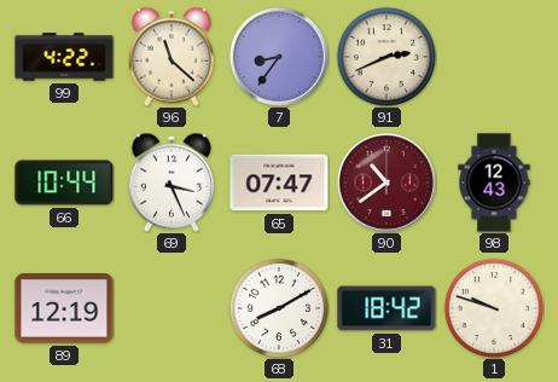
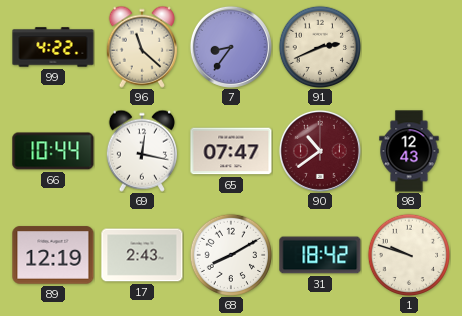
69: 3:26 -> 12:17
17: none -> 2:43
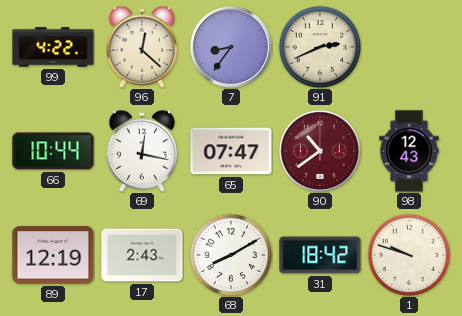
96: 11:22 -> 12:22
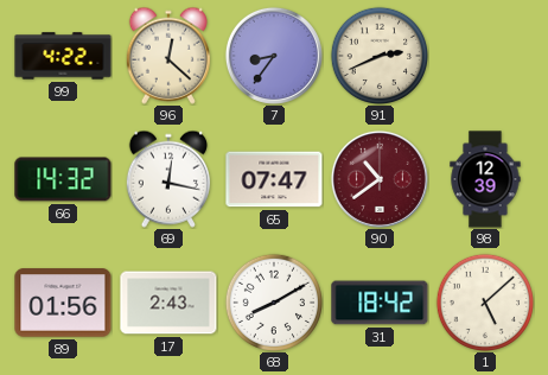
66: 10:44 -> 14:32
98: 12:43 -> 12:39
89: 12:19 -> 01:56
1: 9:48 -> 5:08
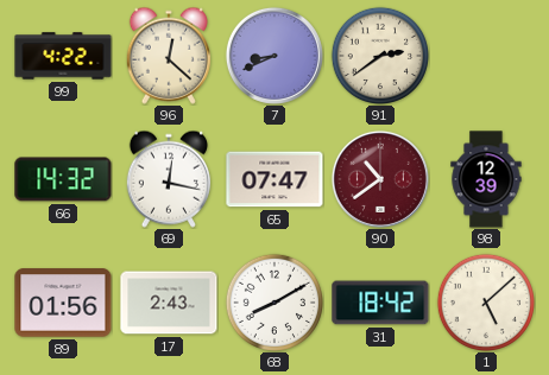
7: 8:36 -> 8:41
91: 2:41 -> 2:39
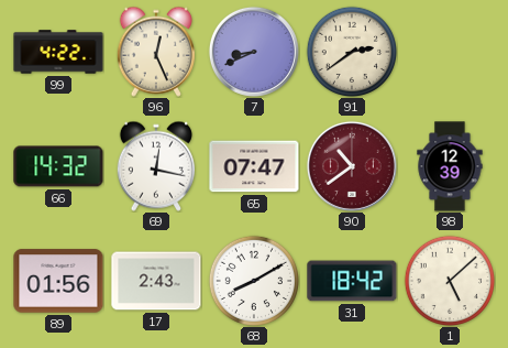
96: 12:22 -> 12:26
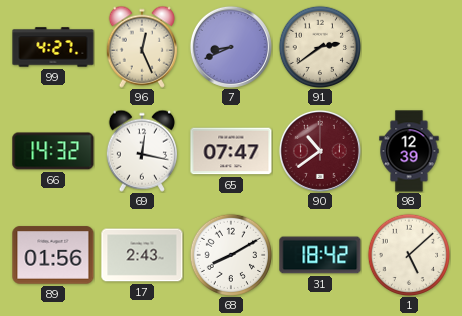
99: 4:22 -> 4:27
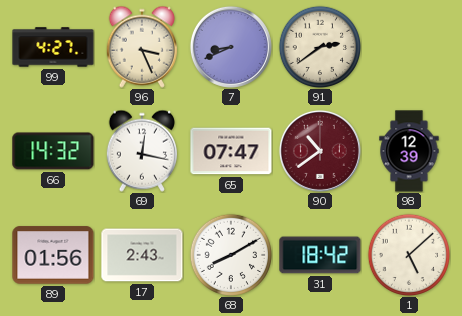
96: 12:26 -> 3:26
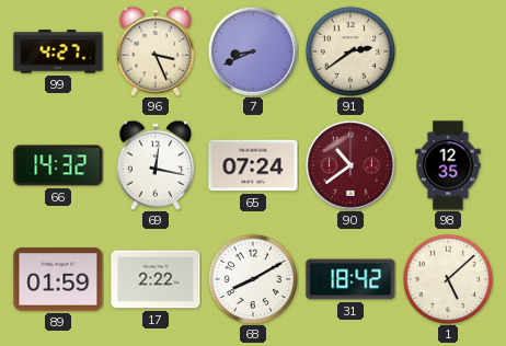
65: 07:47 -> 07:24
98: 12:39 -> 12:35
89: 01:56 -> 01:59
17: 2:43 -> 2:22
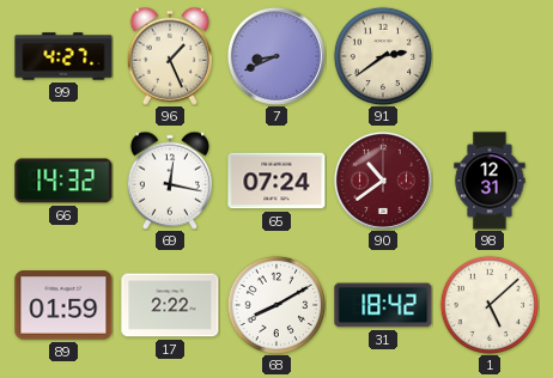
96: 3:26 -> 1:26
98: 12:35 -> 12:31
